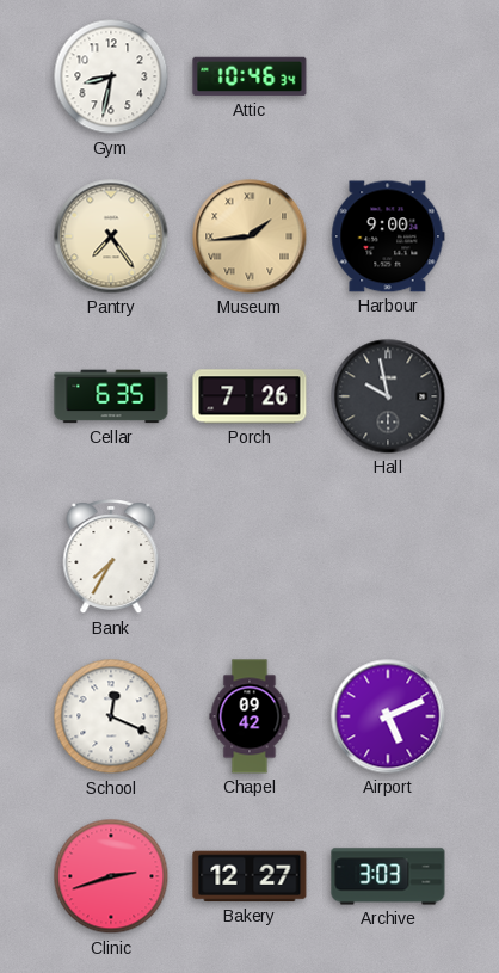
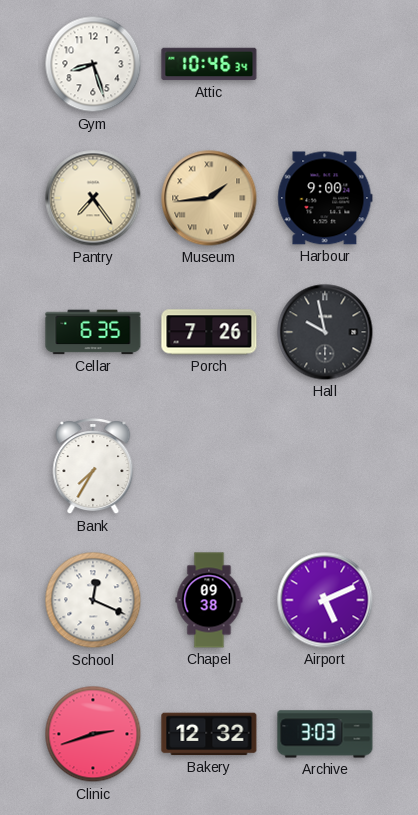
Gym: 8:32 -> 8:27
Chapel: 09:42 -> 09:38
Bakery: 12:27 -> 12:32
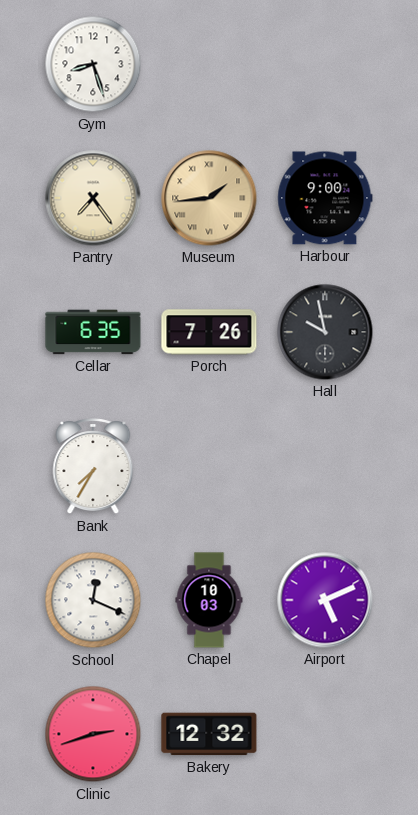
Attic: 10:46 -> none
Chapel: 09:38 -> 10:03
Archive: 3:03 -> none
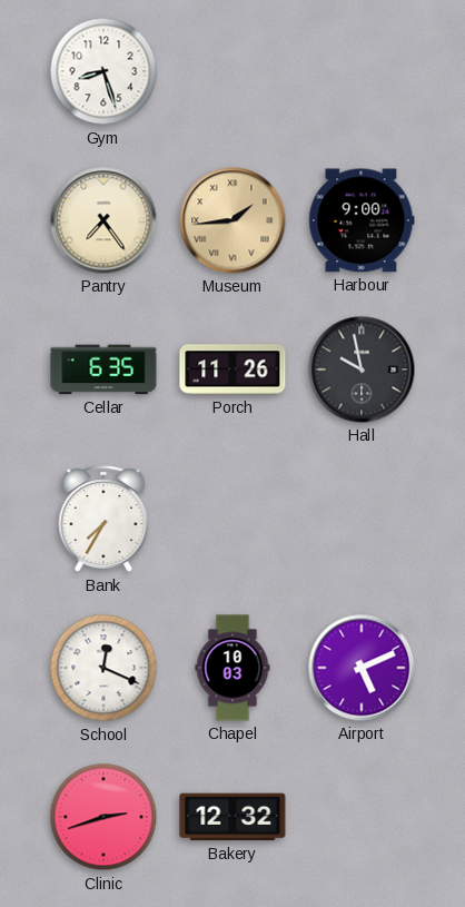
Porch: 7:26 -> 11:26
